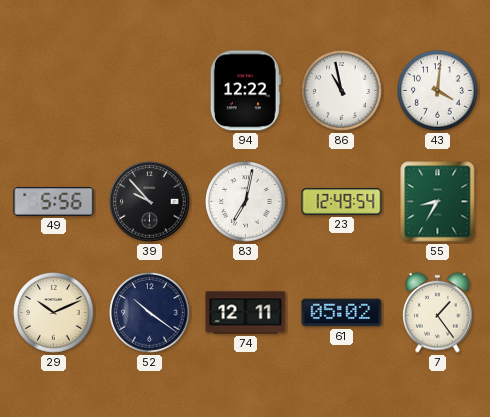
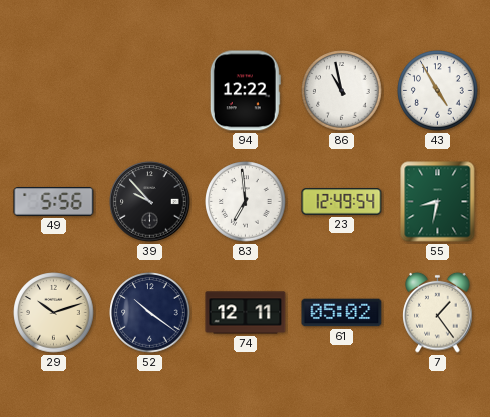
43: 4:01 -> 4:55
83: 7:02 -> 6:59
55: 8:35 -> 8:32
29: 10:11 -> 10:12
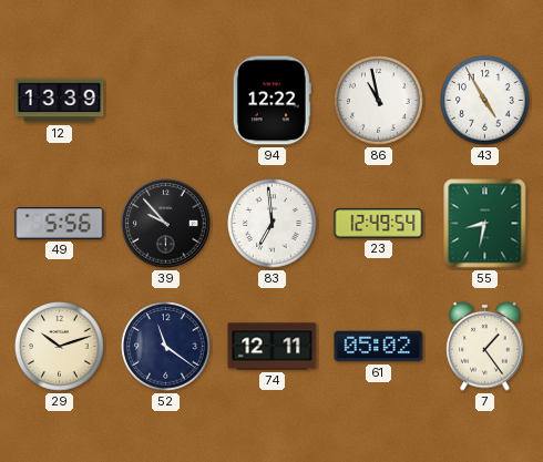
12: none -> 13:39
52: 10:21 -> 11:21
